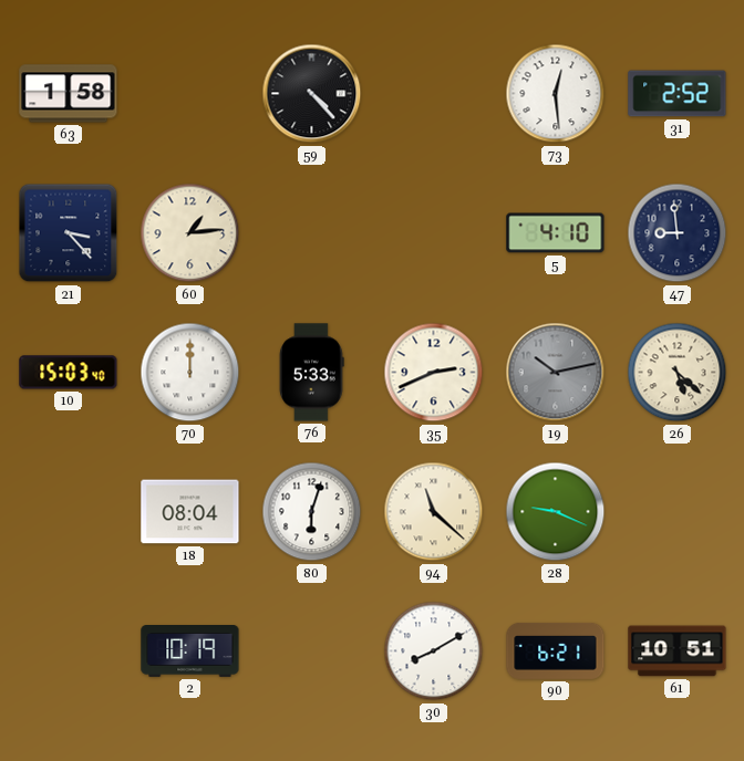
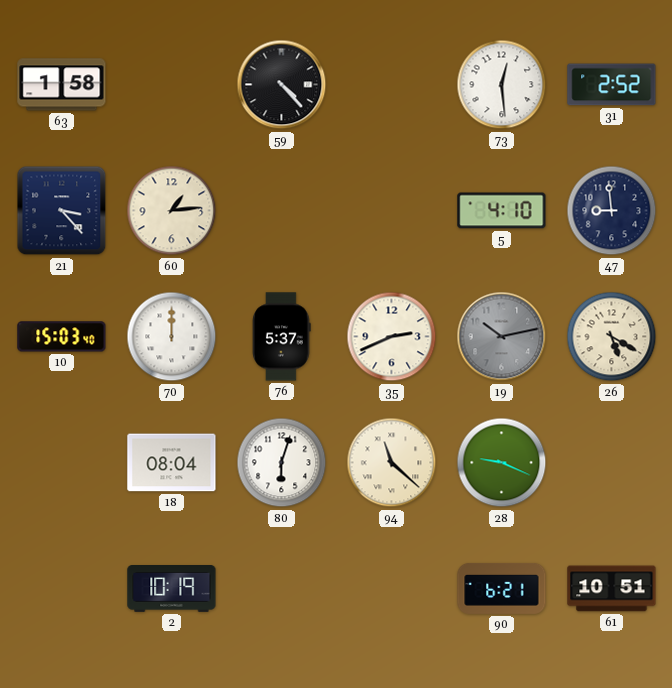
76: 5:33 -> 5:37
26: 5:22 -> 5:20
30: 8:10 -> none
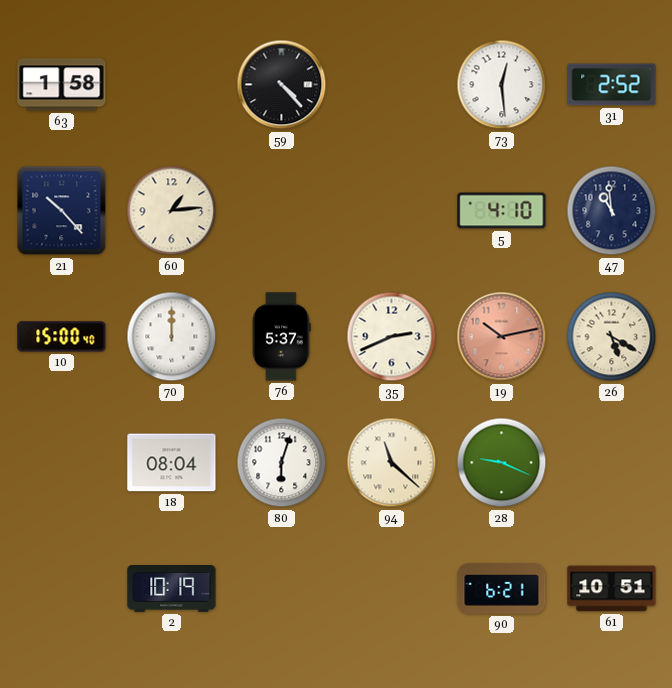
21: 3:23 -> 10:23
47: 8:59 -> 10:59
10: 15:03 -> 15:00
19 dial: grey -> salmon
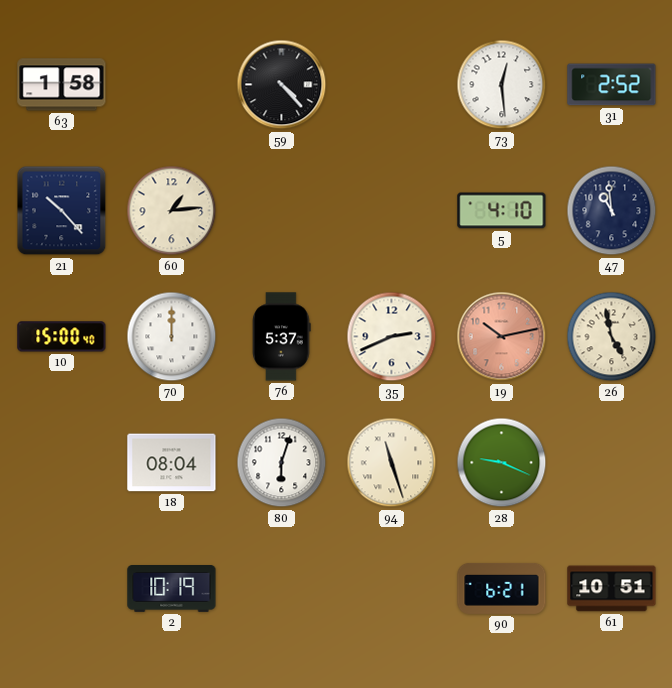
26: 5:20 -> 4:58
94: 11:22 -> 11:27
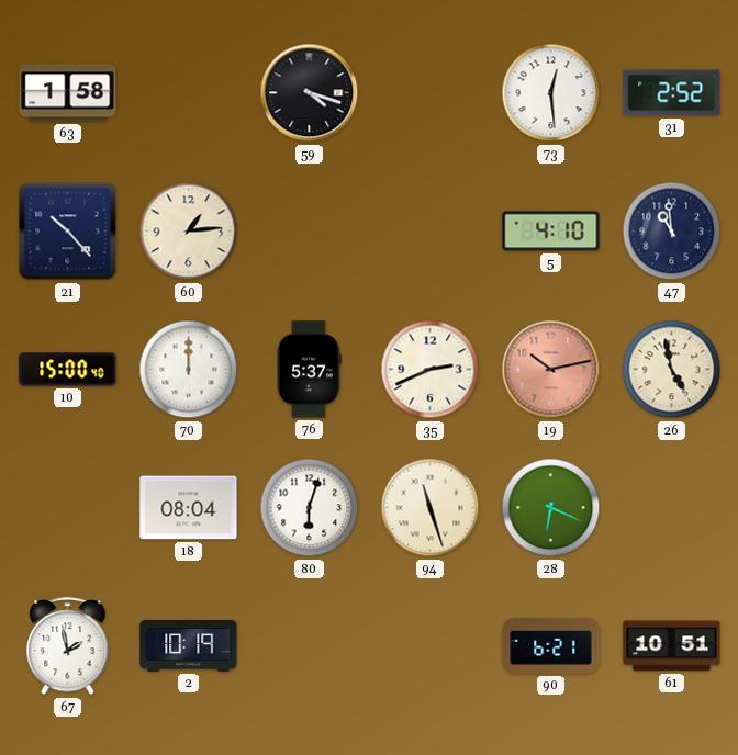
59: 4:23 -> 4:18
28: 9:19 -> 6:19
67: none -> 1:58
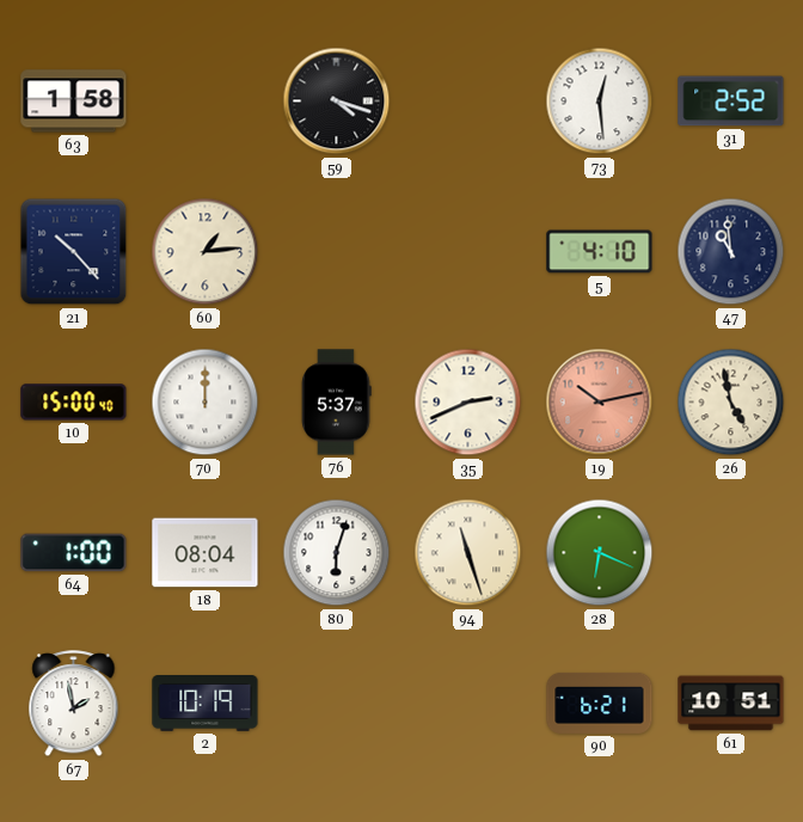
64: none -> 1:00
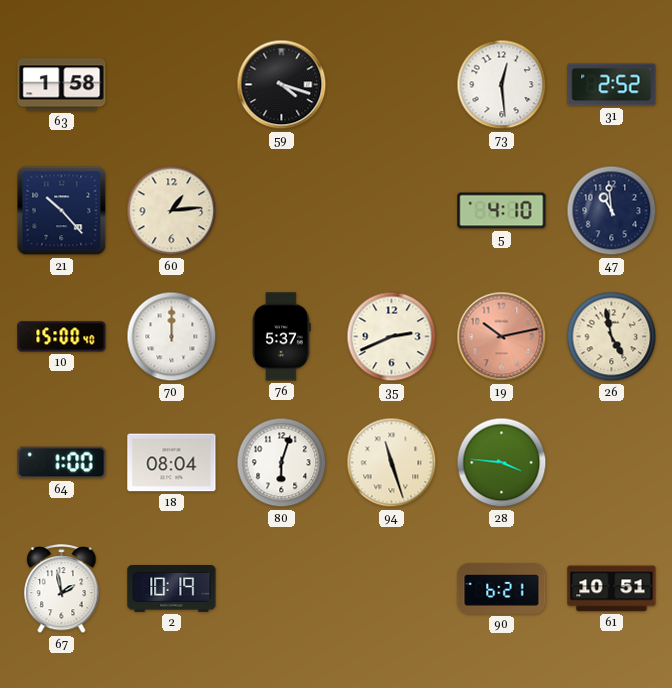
28: 6:19 -> 3:46
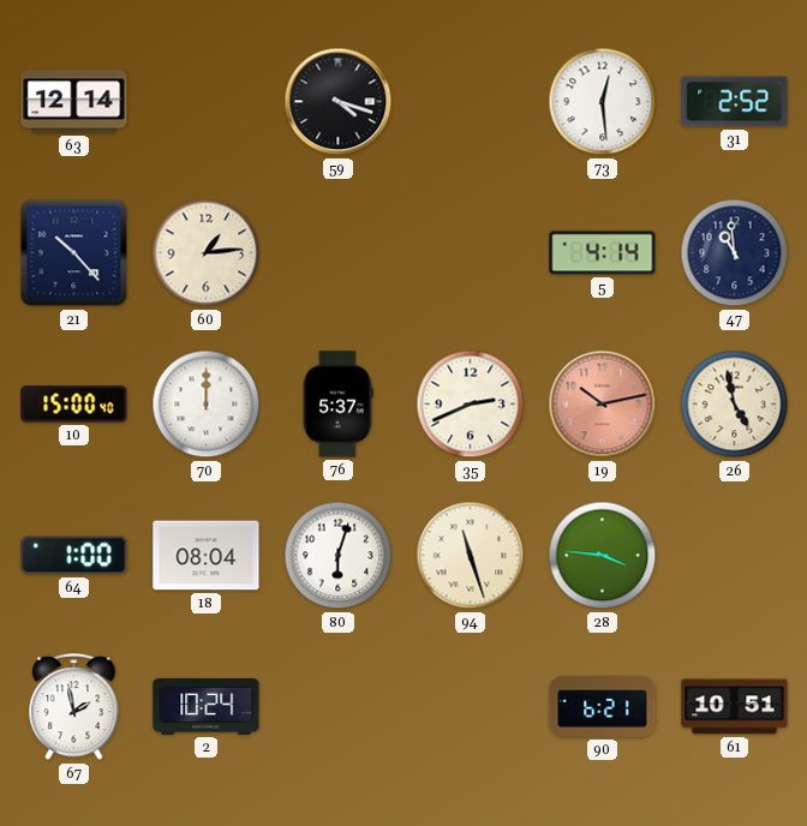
63: 1:58 -> 12:14
5: 4:10 -> 4:14
2: 10:19 -> 10:24
